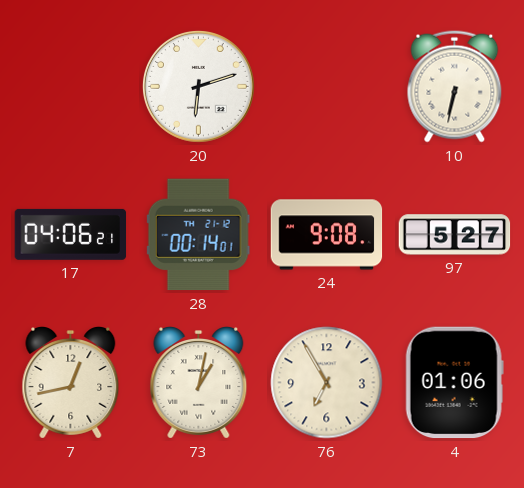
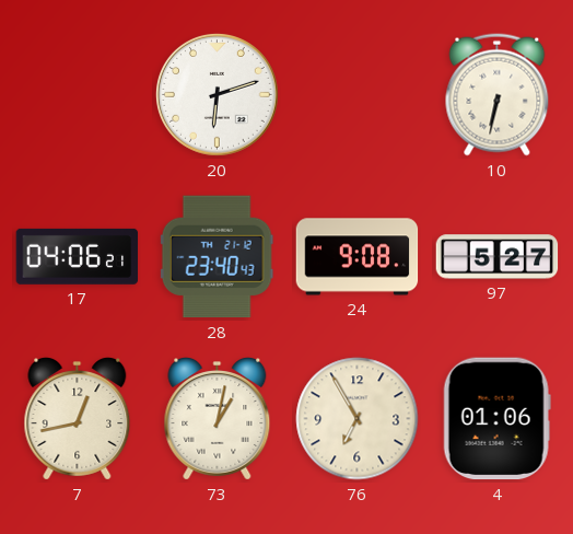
28: 00:14 -> 23:40
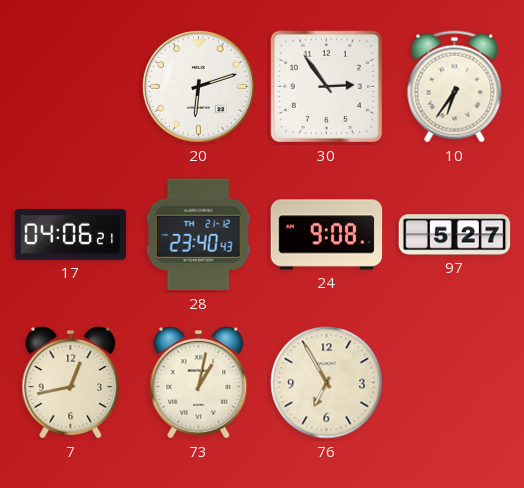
30: none -> 2:54
10: 6:32 -> 6:36
4: 01:06 -> none
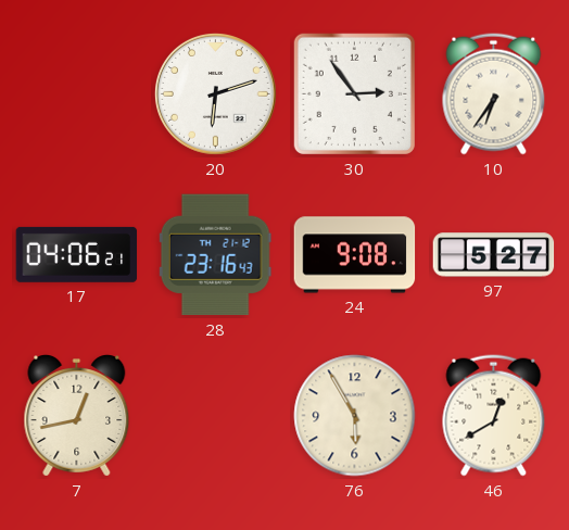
28: 23:40 -> 23:16
73: 1:02 -> none
76: 6:55 -> 5:55
46: none -> 12:40
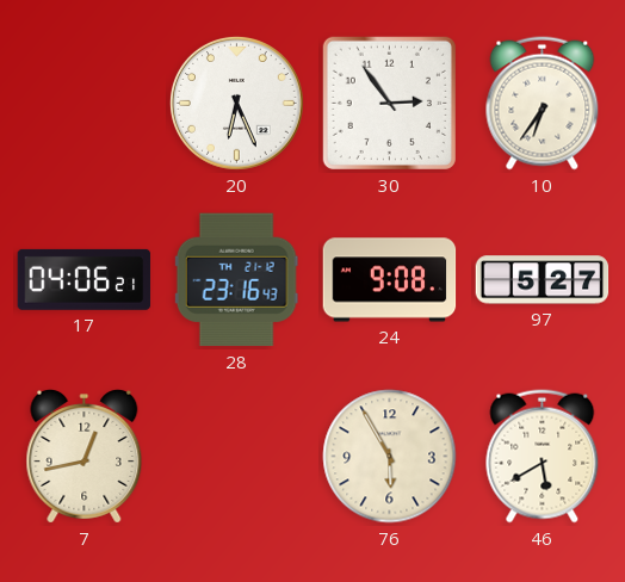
20: 6:12 -> 6:26
46: 12:40 -> 5:40
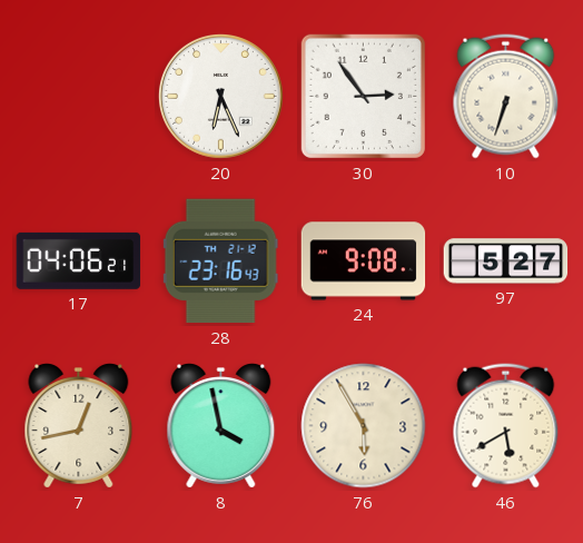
10: 6:36 -> 6:33
8: none -> 3:58
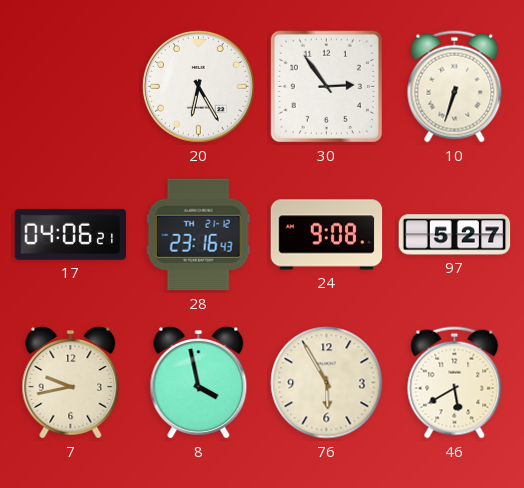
20: 6:26 -> 6:25
7: 12:43 -> 9:43
